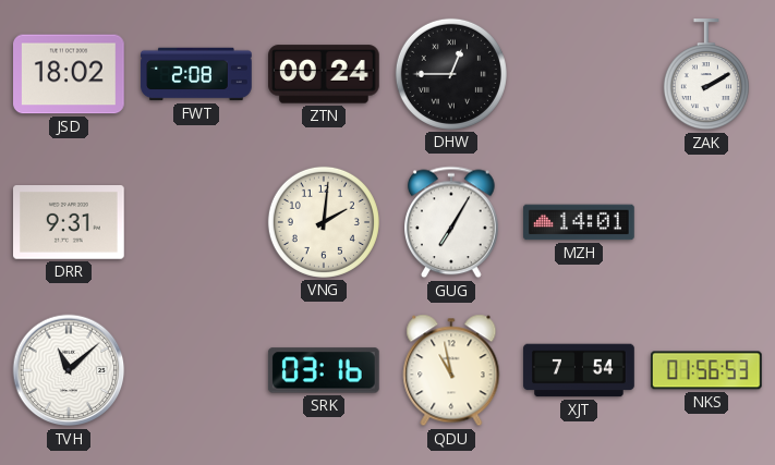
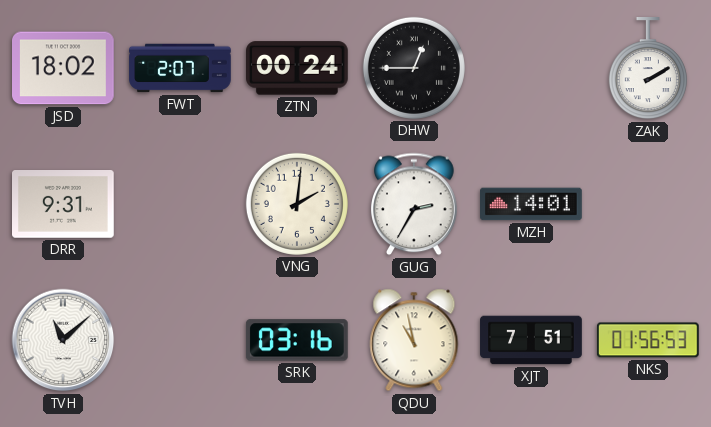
FWT: 2:08 -> 2:07
GUG: 7:05 -> 2:35
XJT: 7:54 -> 7:51
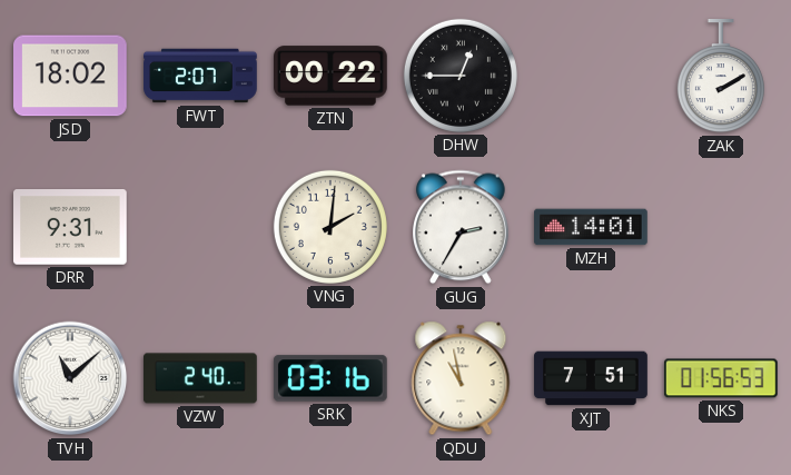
ZTN: 00:24 -> 00:22
VZW: none -> 2:40
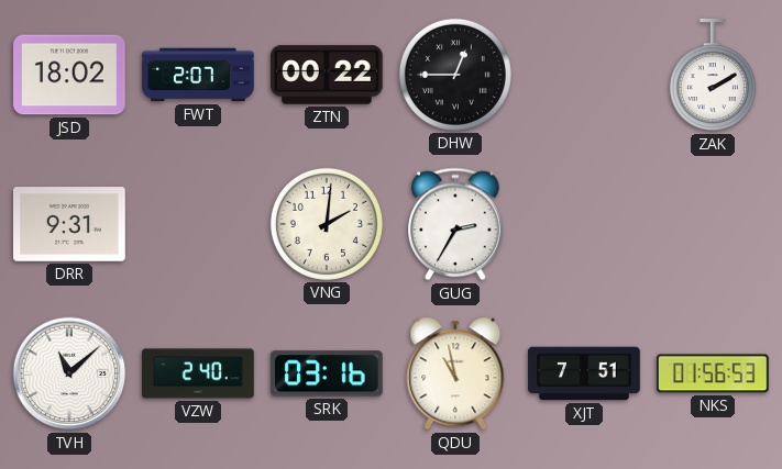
MZH: 14:01 -> none
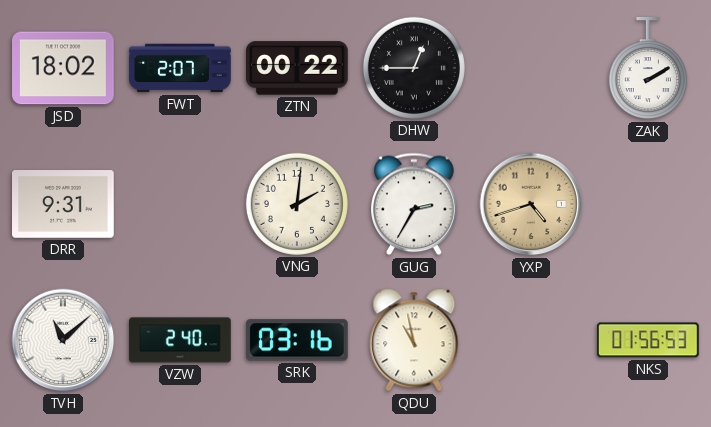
YXP: none -> 4:42
XJT: 7:51 -> none
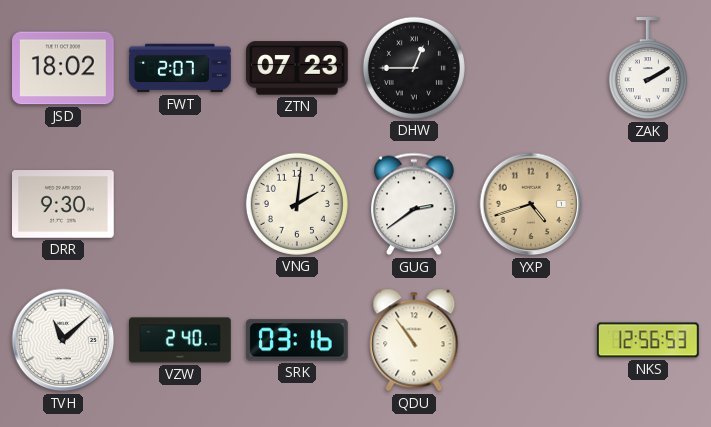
ZTN: 00:22 -> 07:23
DRR: 9:31 -> 9:30
GUG: 2:35 -> 2:39
QDU: 10:58 -> 10:54
NKS: 01:56 -> 12:56
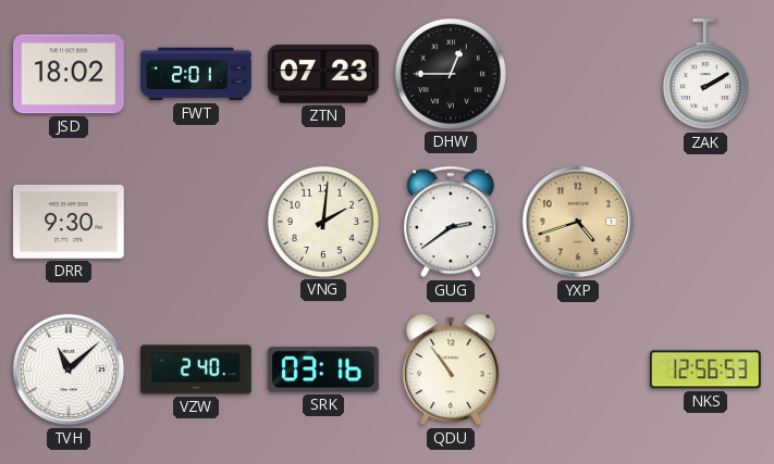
FWT: 2:07 -> 2:01
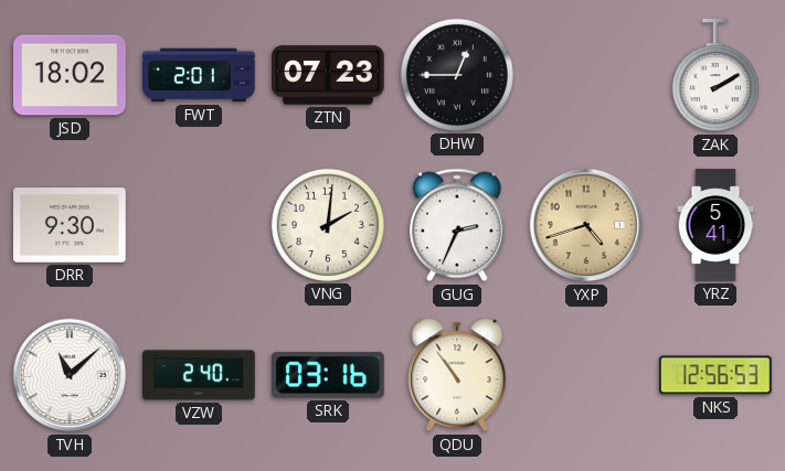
GUG: 2:39 -> 2:34
YRZ: none -> 5:41
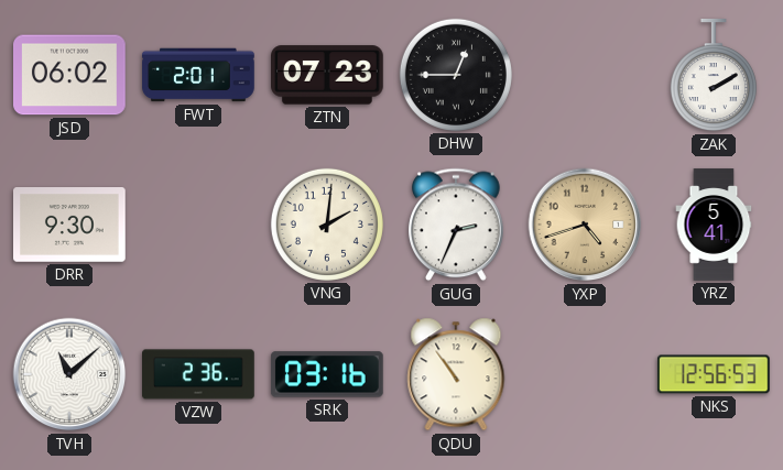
JSD: 18:02 -> 06:02
VZW: 2:40 -> 2:36
